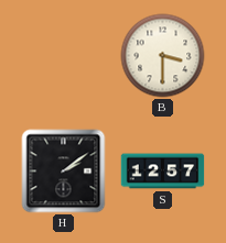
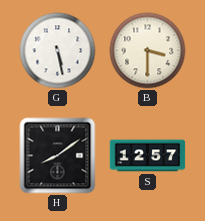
G: none -> 5:28
H: 2:09 -> 8:09
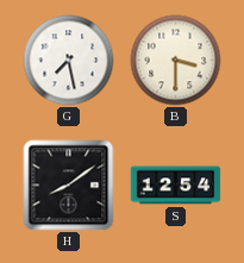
G: 5:28 -> 7:28
S: 12:57 -> 12:54
